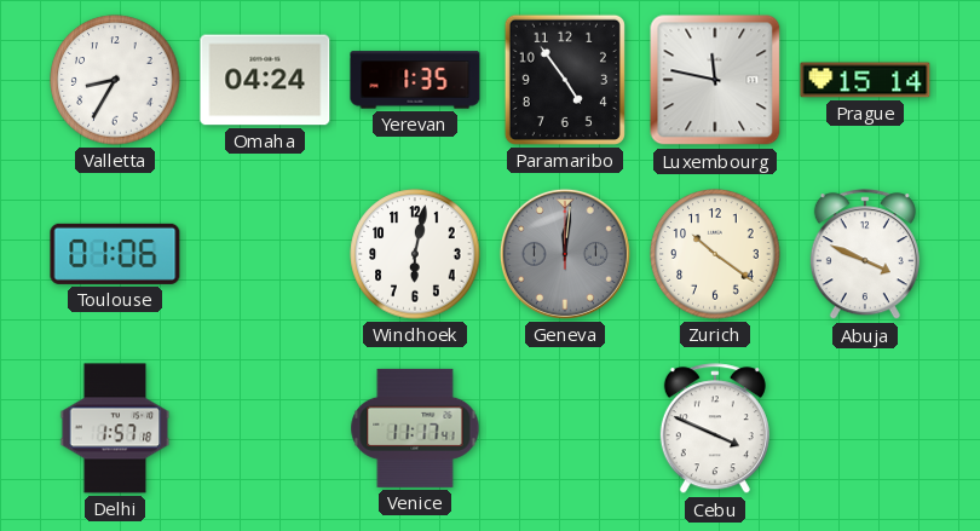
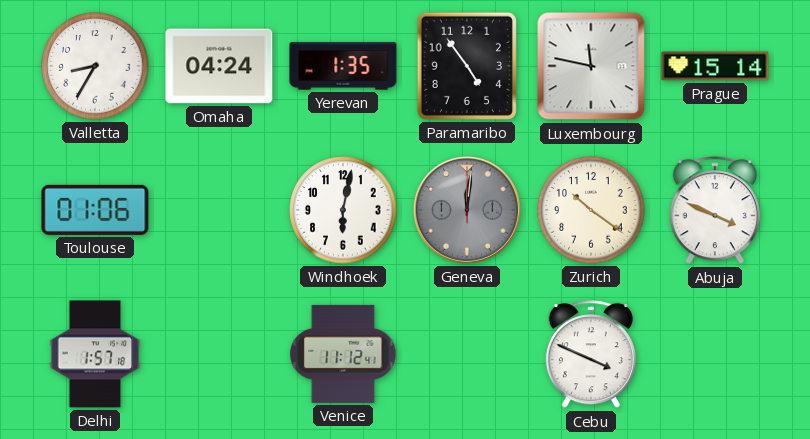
Venice: 11:17 -> 11:12
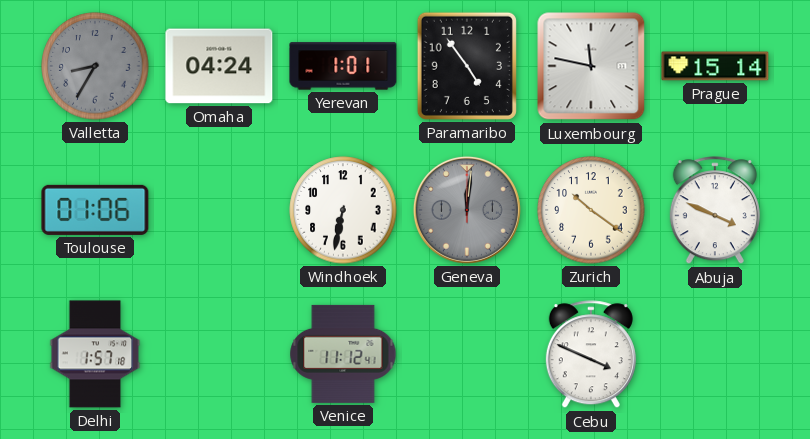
Valletta dial: white -> grey
Yerevan: 1:35 -> 1:01
Windhoek: 6:02 -> 6:32
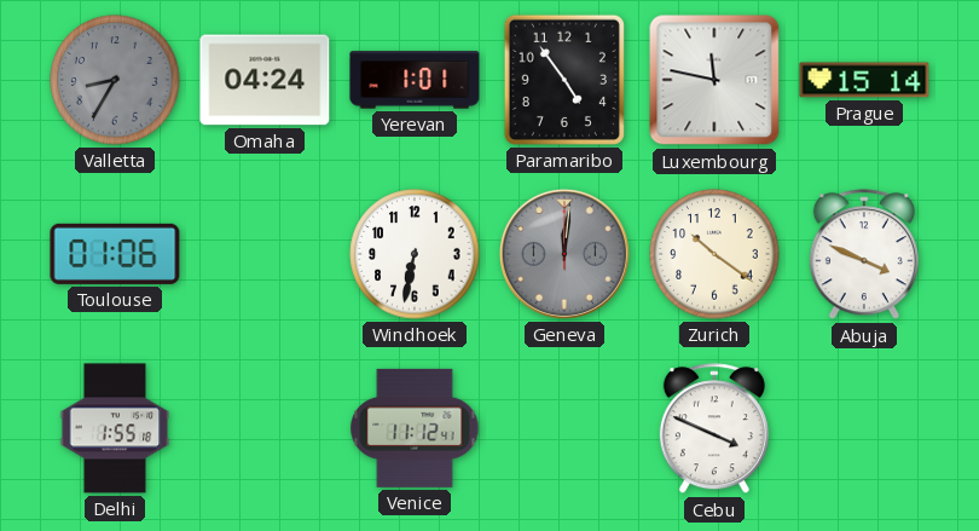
Delhi: 1:57 -> 1:55
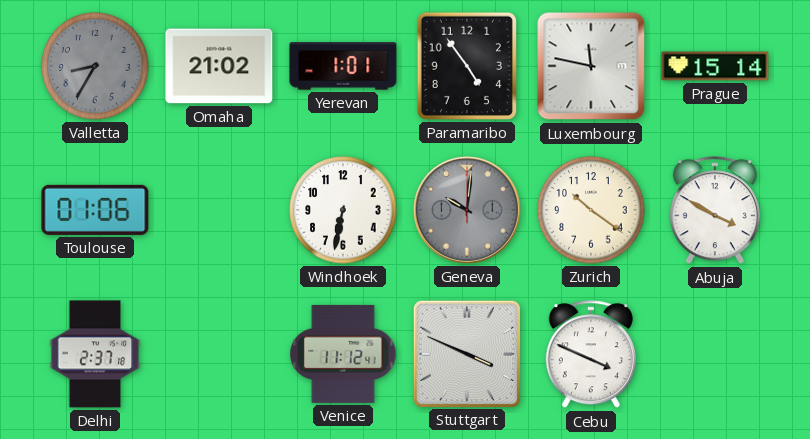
Omaha: 04:24 -> 21:02
Geneva: 12:01 -> 10:01
Abuja: 3:49 -> 3:50
Delhi: 1:55 -> 2:37
Stuttgart: none -> 3:49
